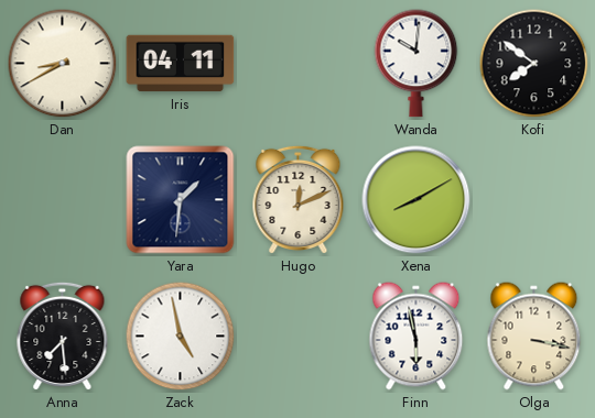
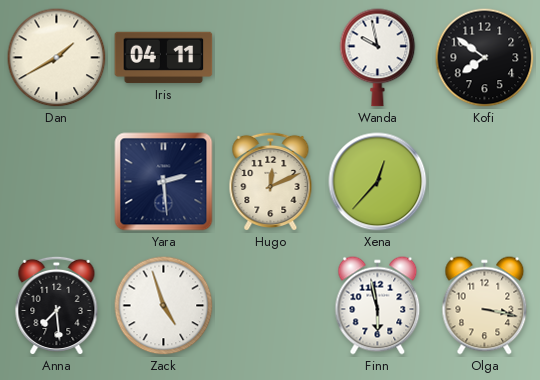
Dan: 8:40 -> 1:40
Wanda: 10:01 -> 9:58
Yara: 1:31 -> 2:29
Xena: 8:10 -> 12:37
Zack: 4:58 -> 4:57
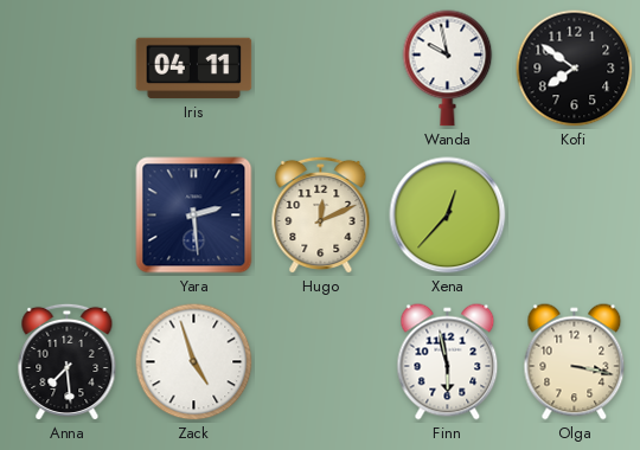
Dan: 1:40 -> none
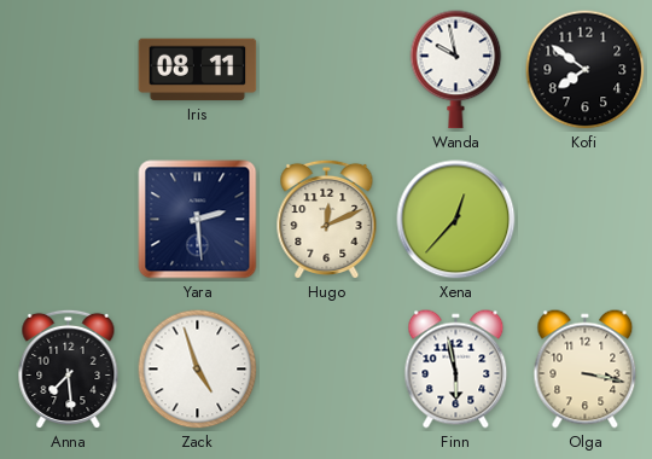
Iris: 04:11 -> 08:11
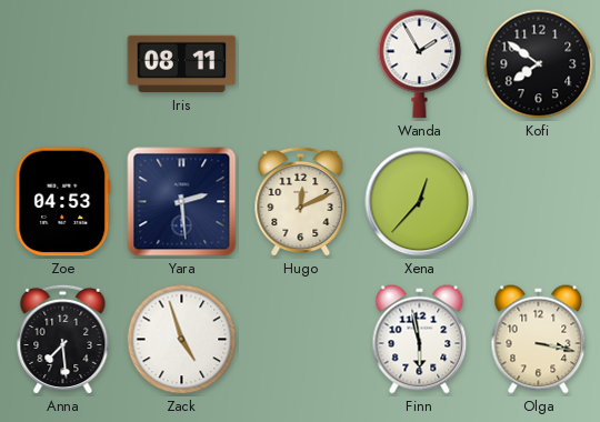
Wanda: 9:58 -> 1:55
Zoe: none -> 04:53
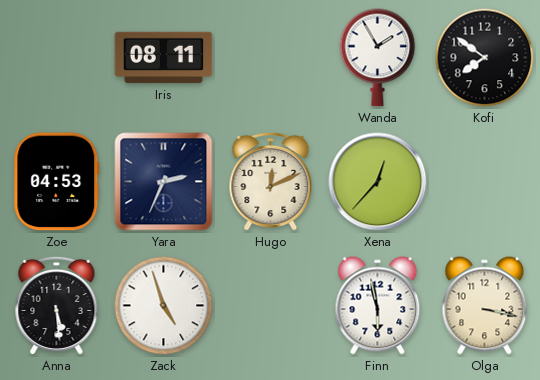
Yara: 2:29 -> 2:34
Anna: 7:29 -> 5:29
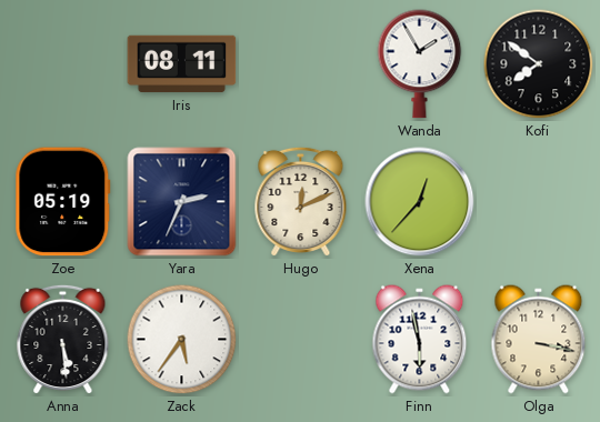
Zoe: 04:53 -> 05:19
Zack: 4:57 -> 5:36
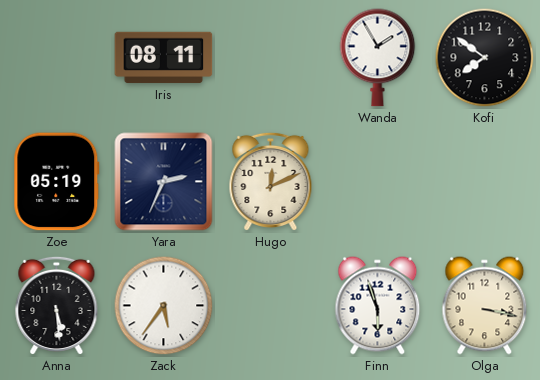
Xena: 12:37 -> none
Finn: 5:58 -> 5:57
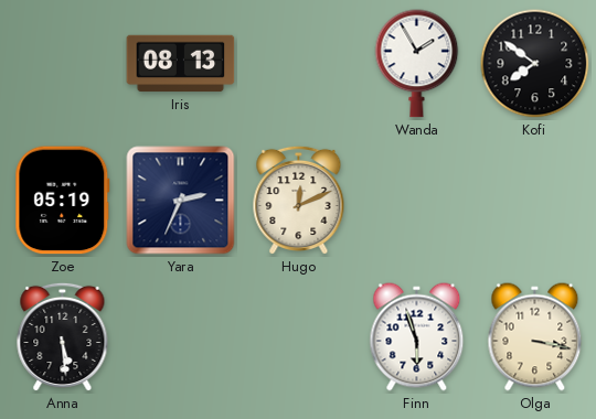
Iris: 08:11 -> 08:13
Zack: 5:36 -> none
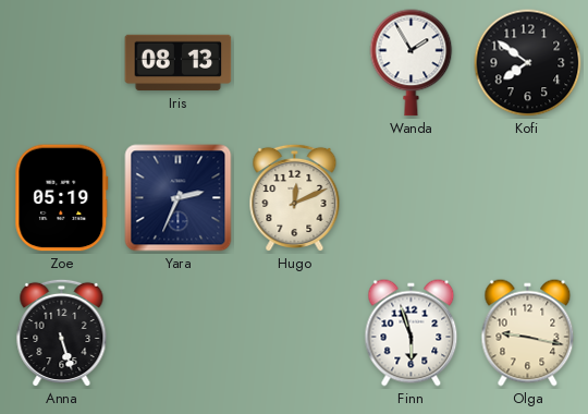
Anna: 5:29 -> 5:27
Olga: 3:17 -> 9:17
